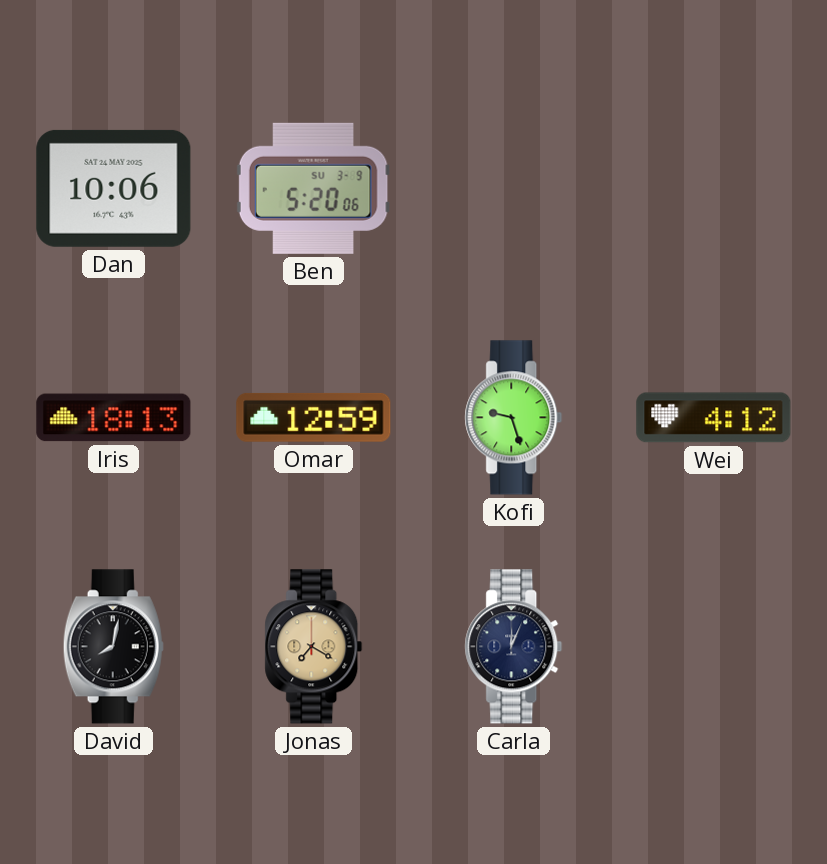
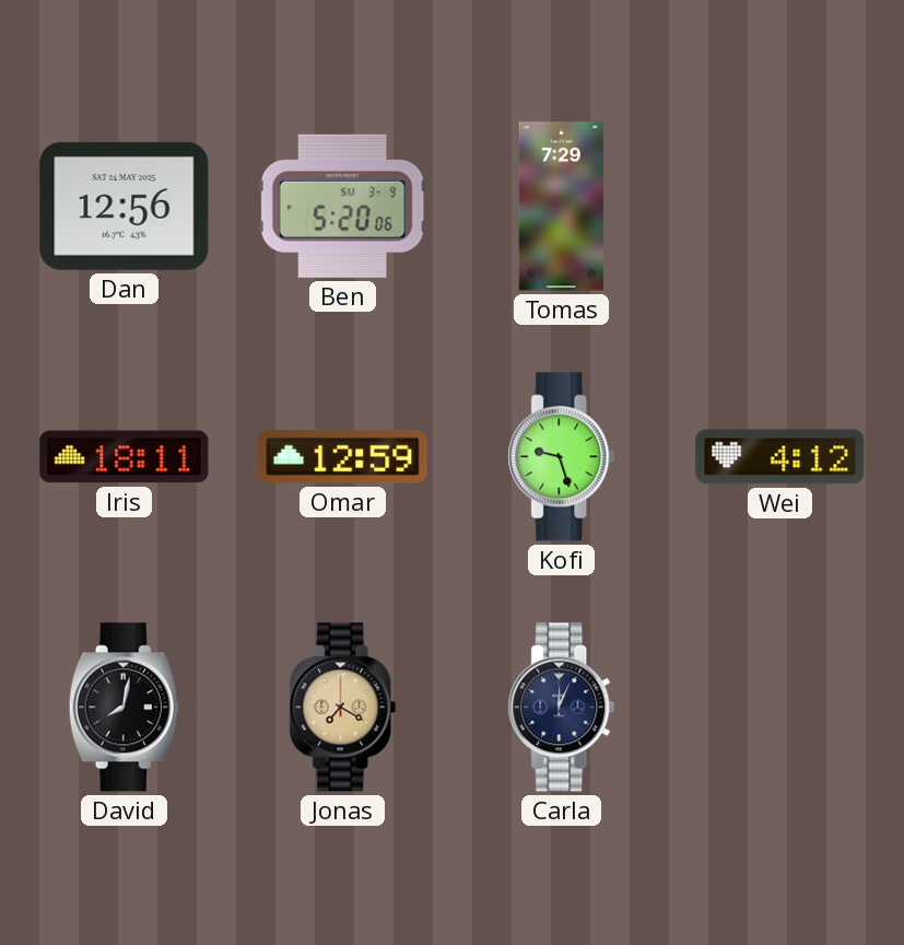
Dan: 10:06 -> 12:56
Tomas: none -> 7:29
Iris: 18:13 -> 18:11
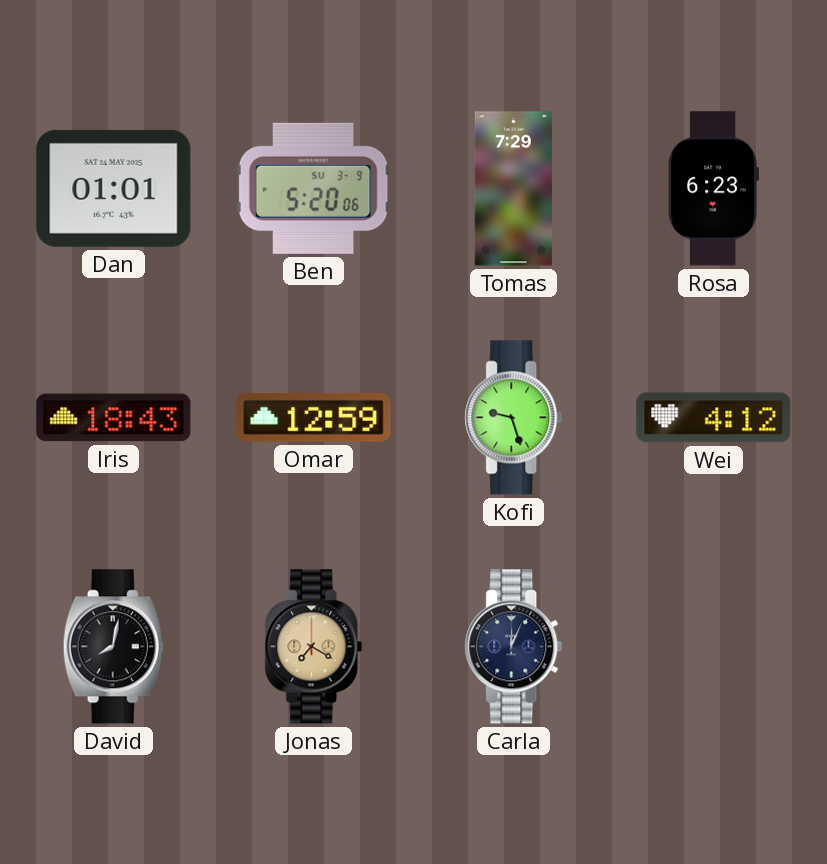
Dan: 12:56 -> 01:01
Rosa: none -> 6:23
Iris: 18:11 -> 18:43
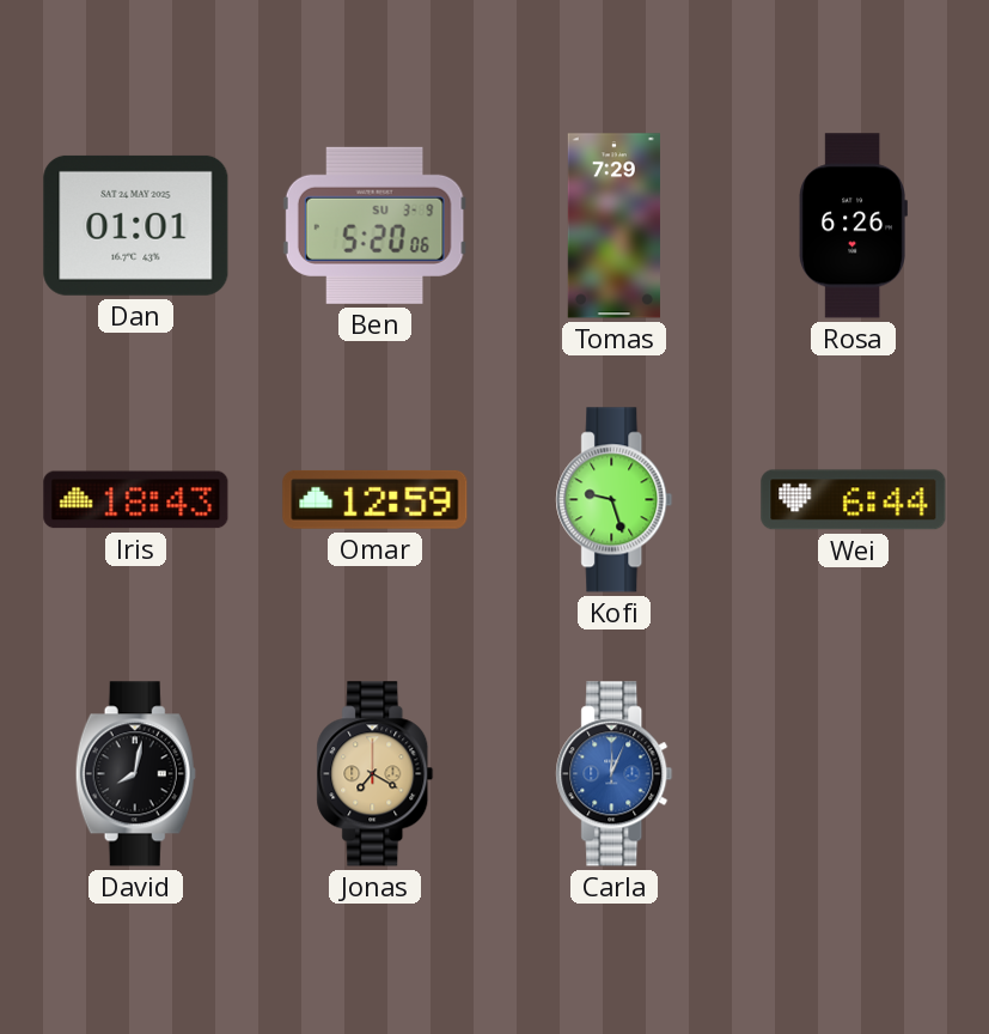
Rosa: 6:23 -> 6:26
Wei: 4:12 -> 6:44
Carla dial: navy -> blue
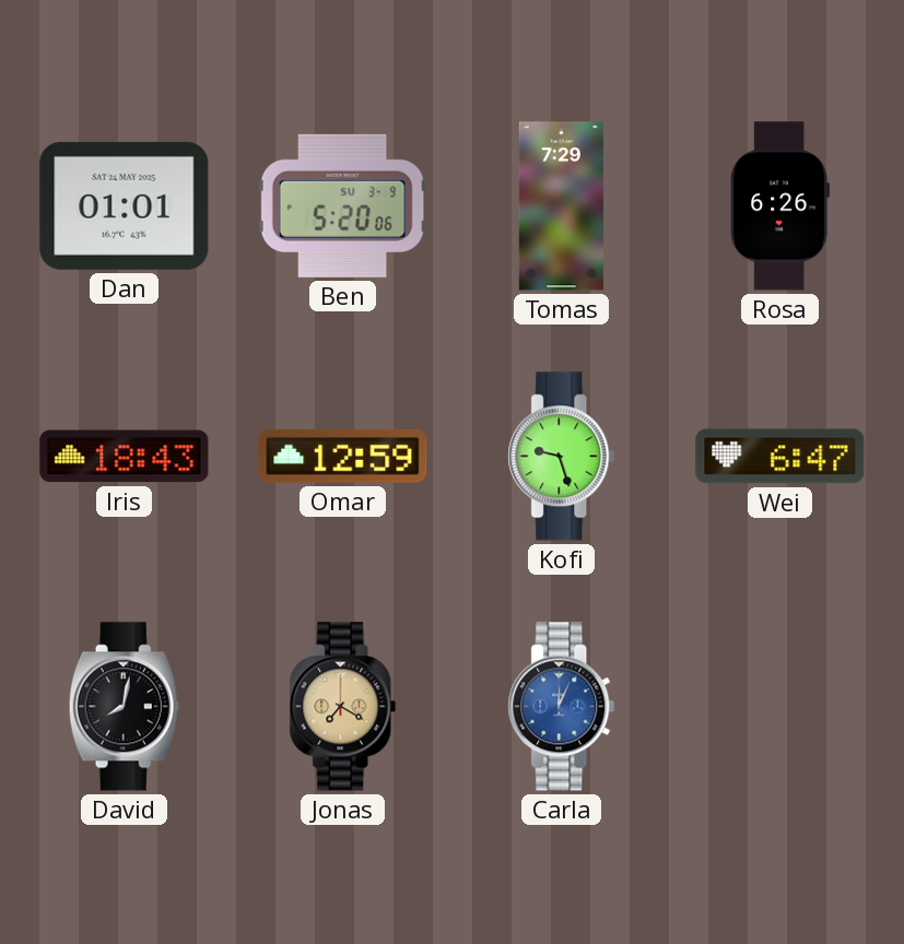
Wei: 6:44 -> 6:47
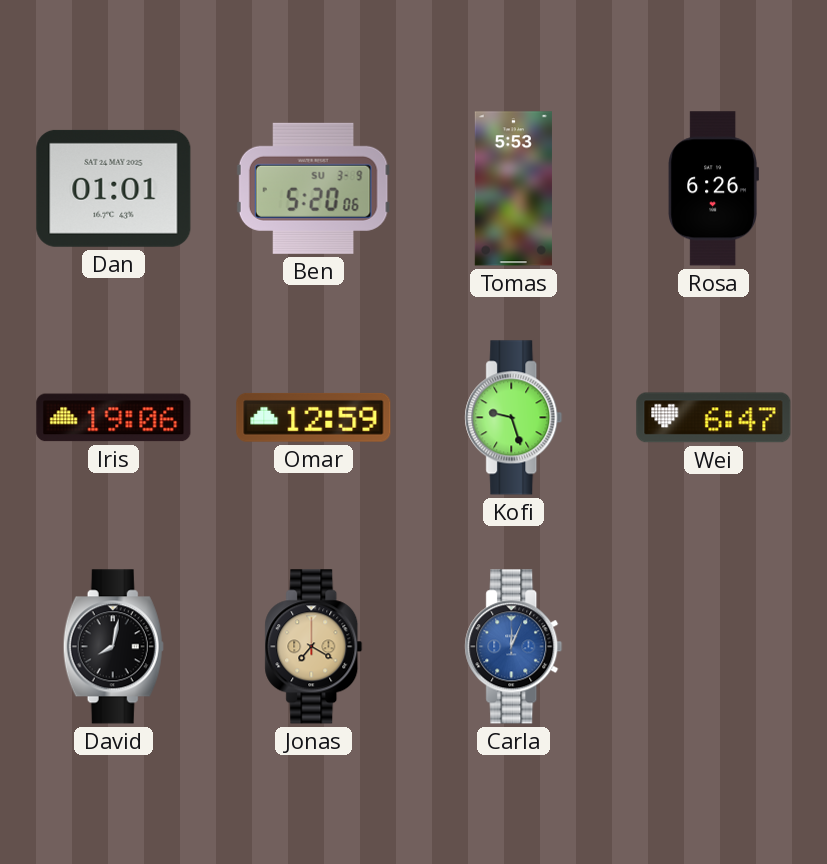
Tomas: 7:29 -> 5:53
Iris: 18:43 -> 19:06
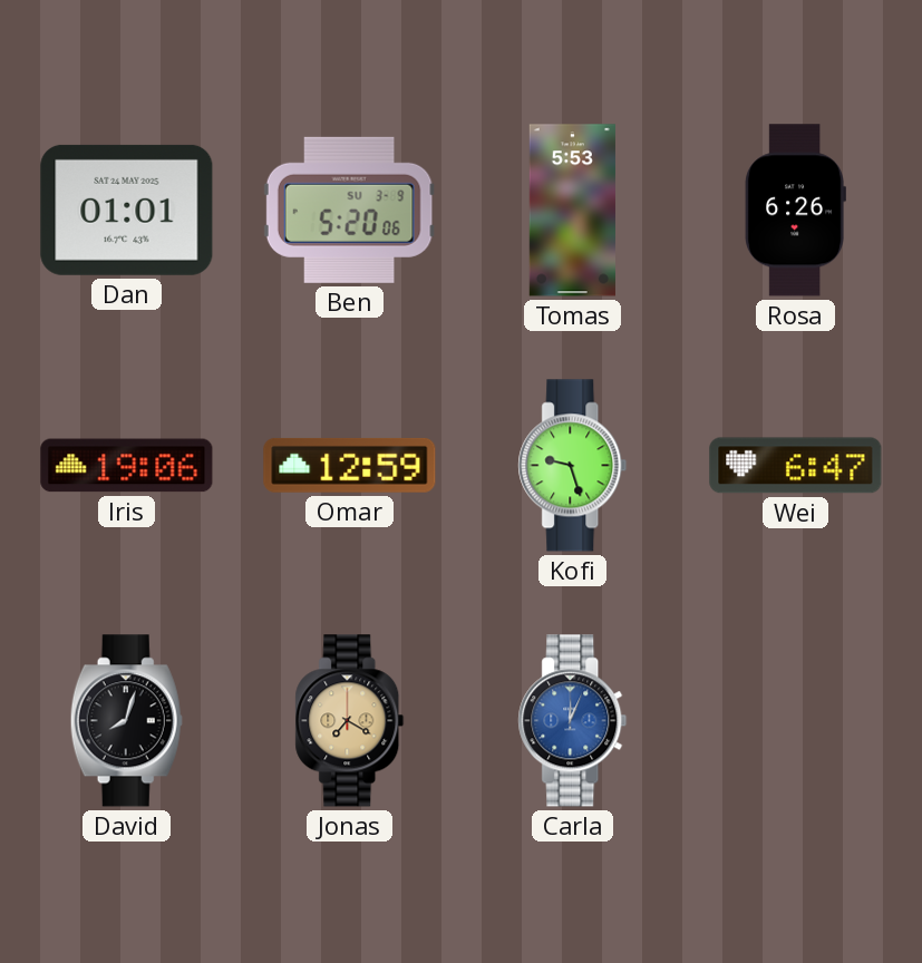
David: 8:02 -> 8:03
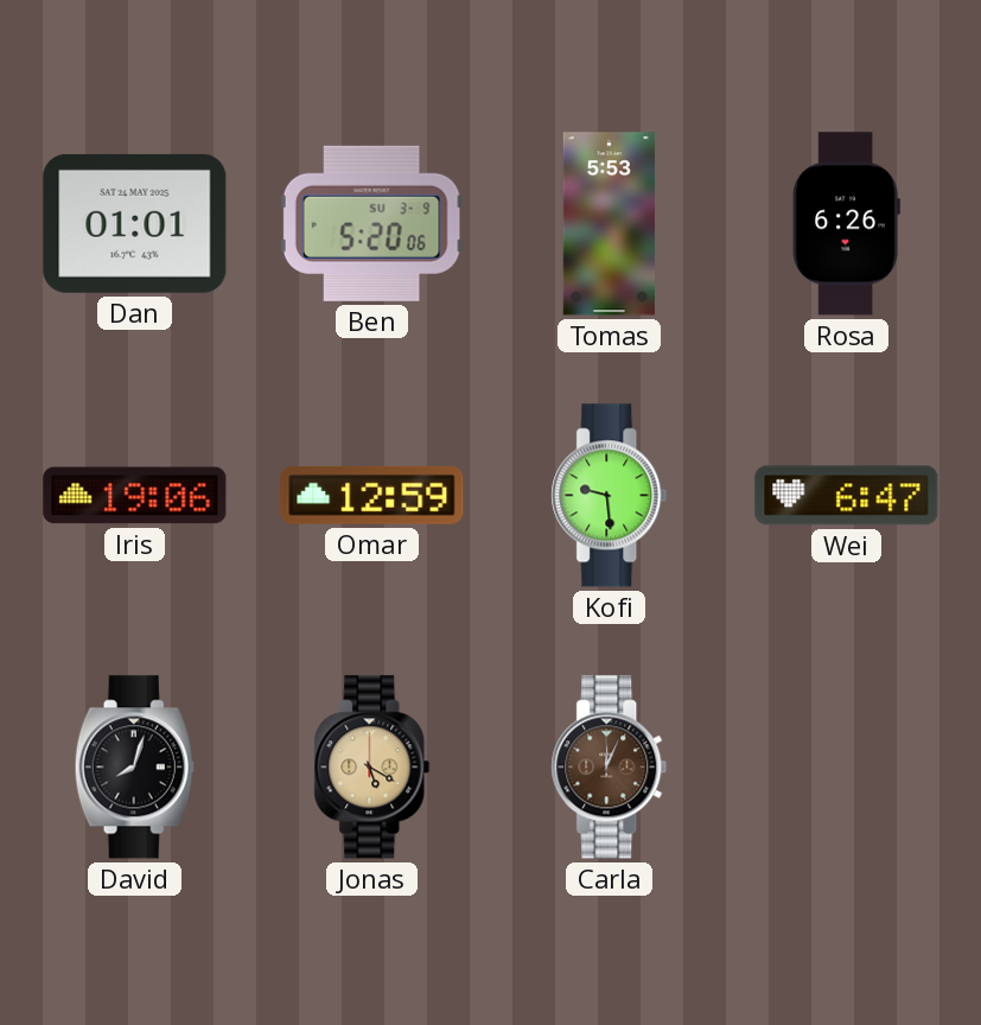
Kofi: 9:27 -> 9:29
Jonas: 7:20 -> 5:20
Carla dial: blue -> brown
